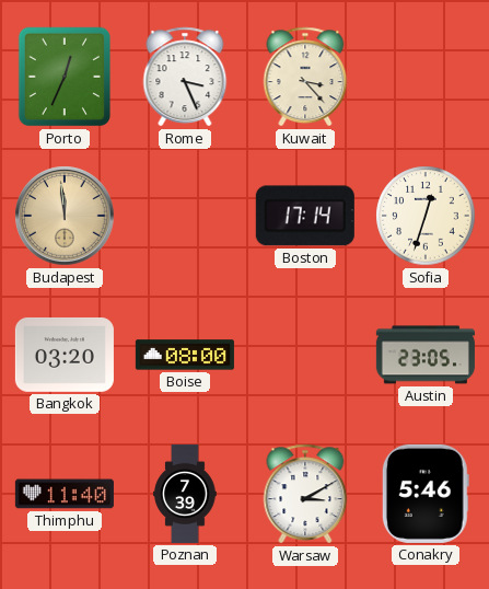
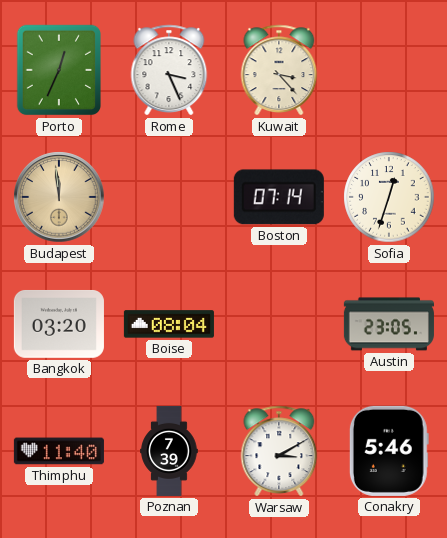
Boston: 17:14 -> 07:14
Boise: 08:00 -> 08:04
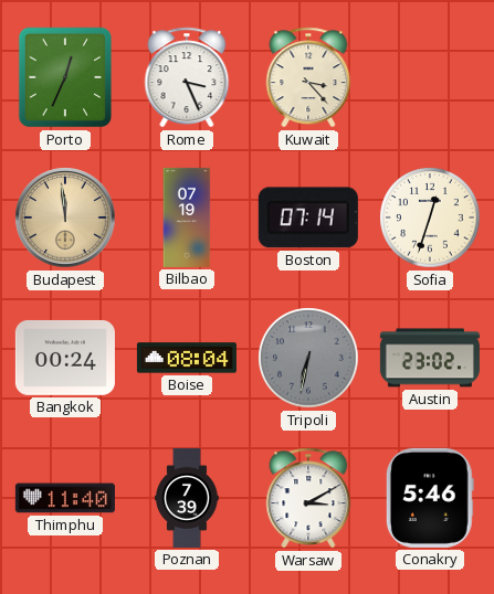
Bilbao: none -> 07:19
Bangkok: 03:20 -> 00:24
Tripoli: none -> 6:32
Austin: 23:05 -> 23:02
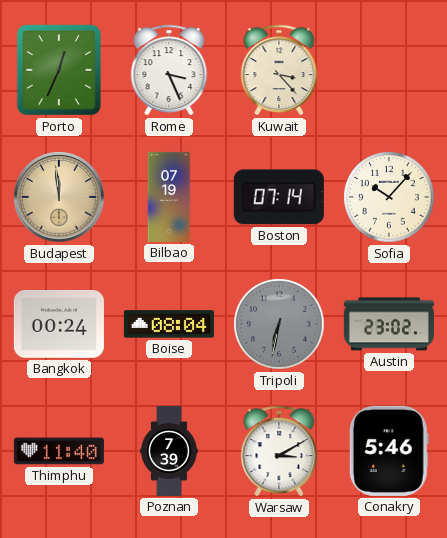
Sofia: 12:33 -> 10:07
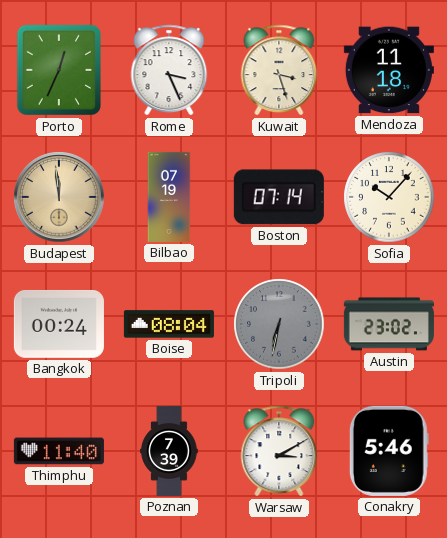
Kuwait: 3:23 -> 3:27
Mendoza: none -> 11:18
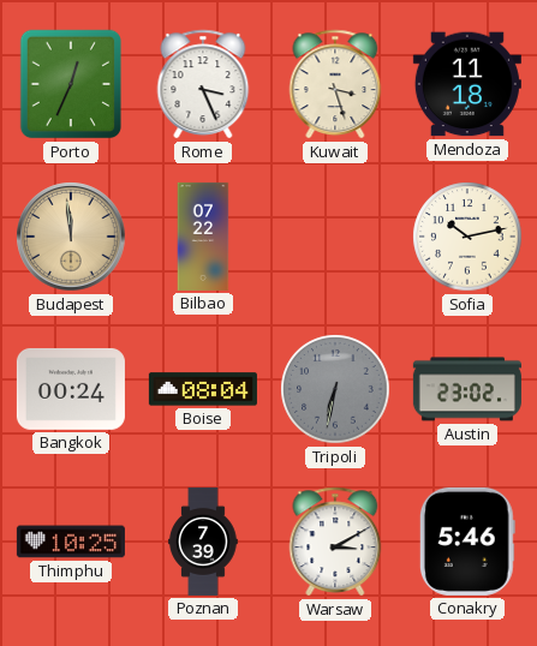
Bilbao: 07:19 -> 07:22
Boston: 07:14 -> none
Sofia: 10:07 -> 10:13
Thimphu: 11:40 -> 10:25
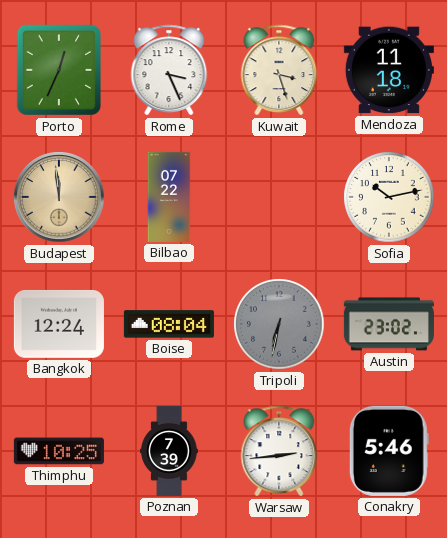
Bangkok: 00:24 -> 12:24
Warsaw: 3:10 -> 2:44
